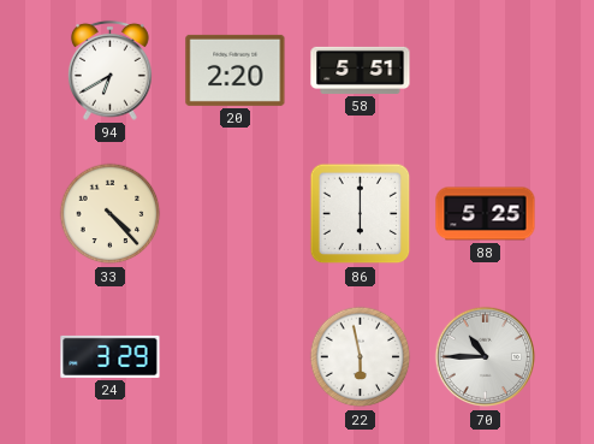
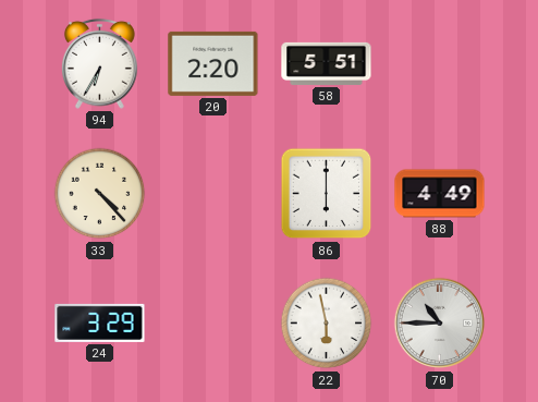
94: 6:40 -> 6:35
88: 5:25 -> 4:49
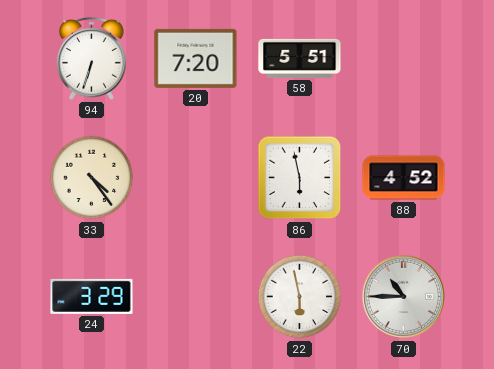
94: 6:35 -> 6:33
20: 2:20 -> 7:20
33: 4:23 -> 4:24
86: 6:00 -> 5:58
88: 4:49 -> 4:52
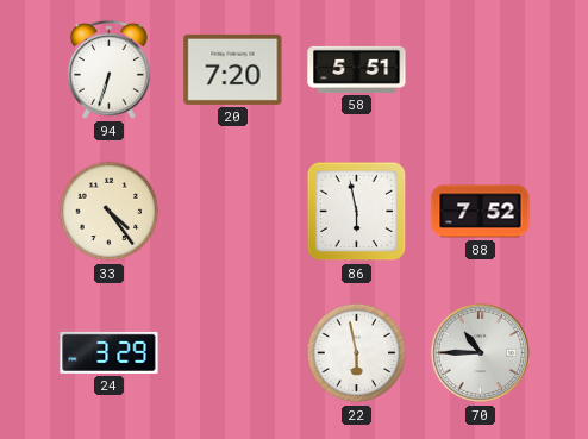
88: 4:52 -> 7:52
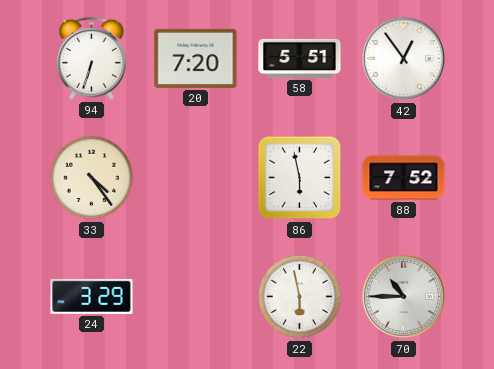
42: none -> 12:54
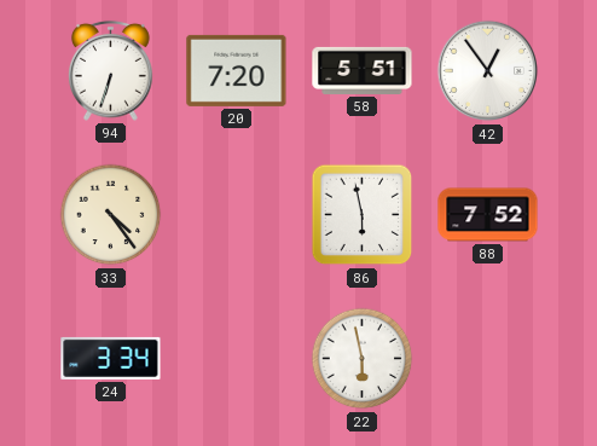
24: 3:29 -> 3:34
70: 10:45 -> none
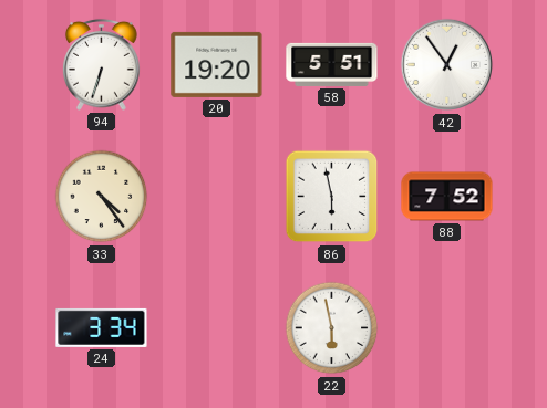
20: 7:20 -> 19:20
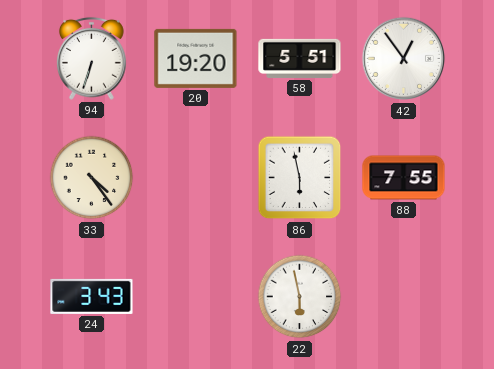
88: 7:52 -> 7:55
24: 3:34 -> 3:43
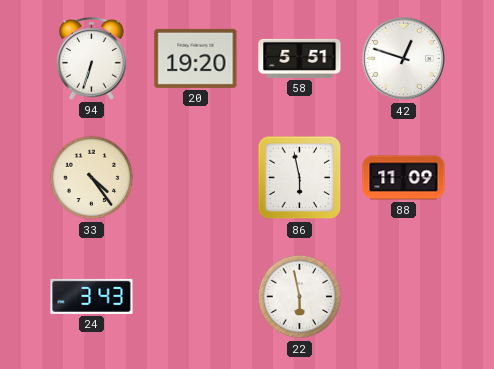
42: 12:54 -> 12:48
88: 7:55 -> 11:09
